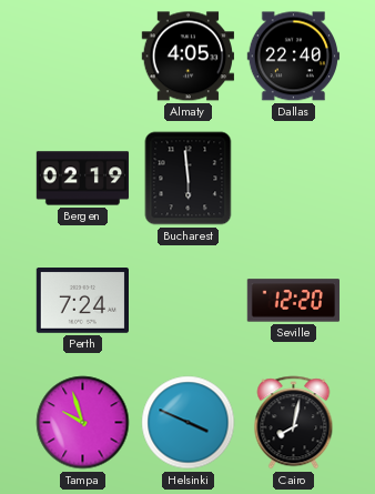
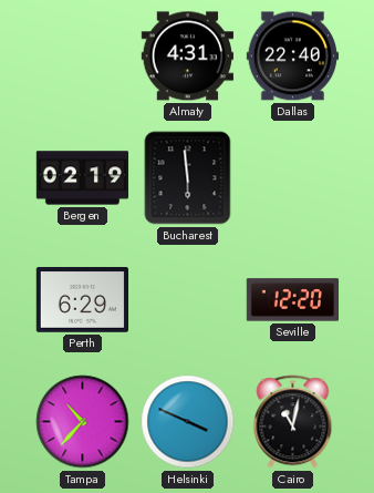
Almaty: 4:05 -> 4:31
Perth: 7:24 -> 6:29
Tampa: 9:57 -> 10:37
Cairo: 8:02 -> 11:02
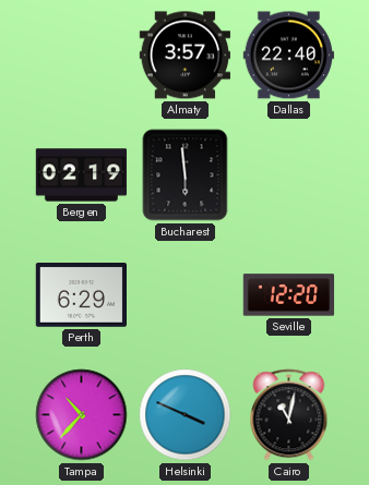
Almaty: 4:31 -> 3:57
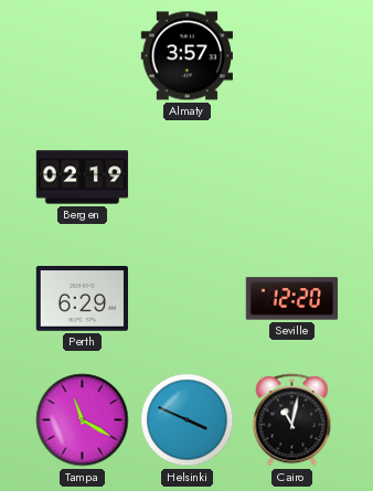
Dallas: 22:40 -> none
Bucharest: 5:59 -> none
Tampa: 10:37 -> 11:20
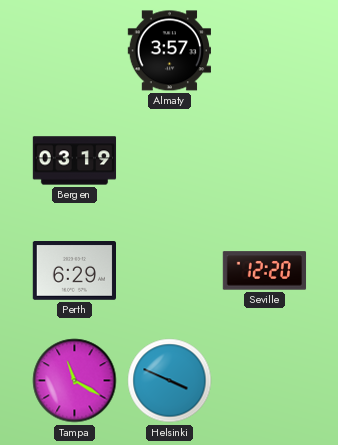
Bergen: 02:19 -> 03:19
Cairo: 11:02 -> none
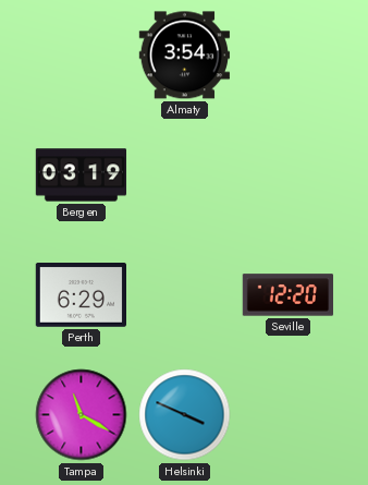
Almaty: 3:57 -> 3:54
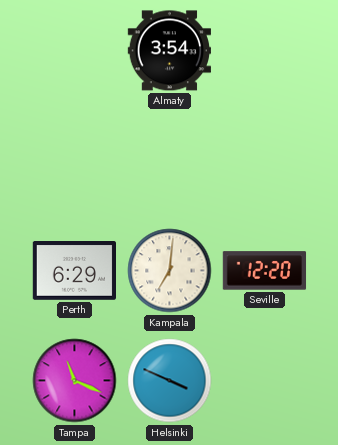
Bergen: 03:19 -> none
Kampala: none -> 7:01
Tampa: 11:20 -> 11:19
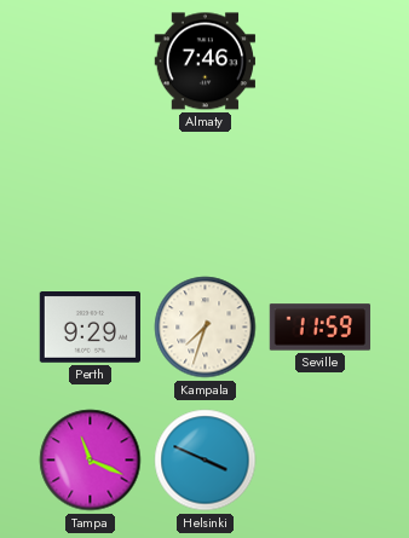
Almaty: 3:54 -> 7:46
Perth: 6:29 -> 9:29
Kampala: 7:01 -> 7:33
Seville: 12:20 -> 11:59
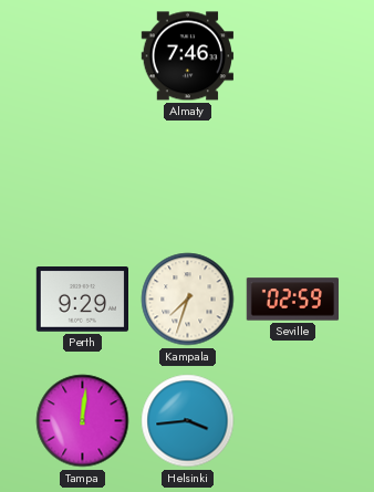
Seville: 11:59 -> 02:59
Tampa: 11:19 -> 12:01
Helsinki: 3:49 -> 3:44
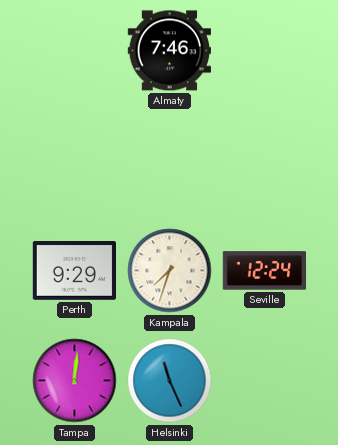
Seville: 02:59 -> 12:24
Helsinki: 3:44 -> 11:26
